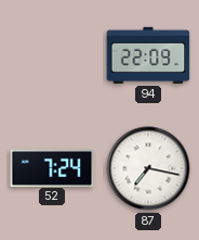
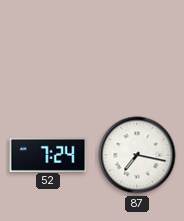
94: 22:09 -> none
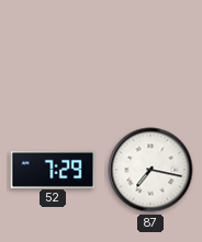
52: 7:24 -> 7:29
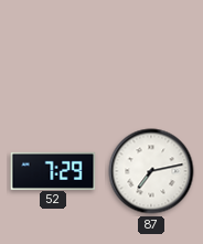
87: 7:17 -> 7:13
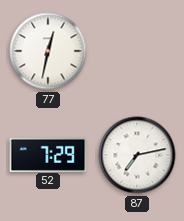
77: none -> 12:32
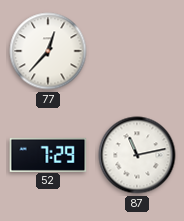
77: 12:32 -> 12:37
87: 7:13 -> 11:13
